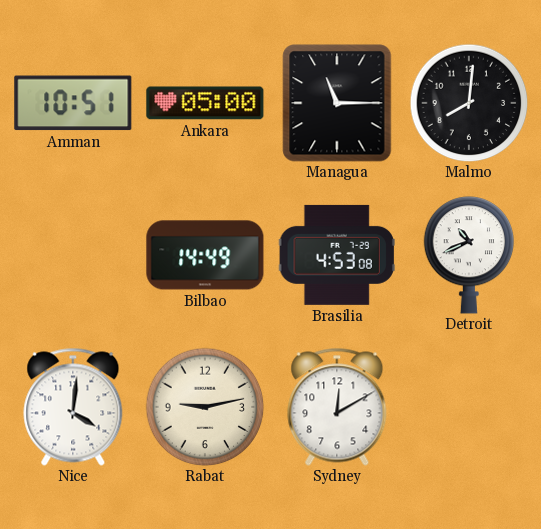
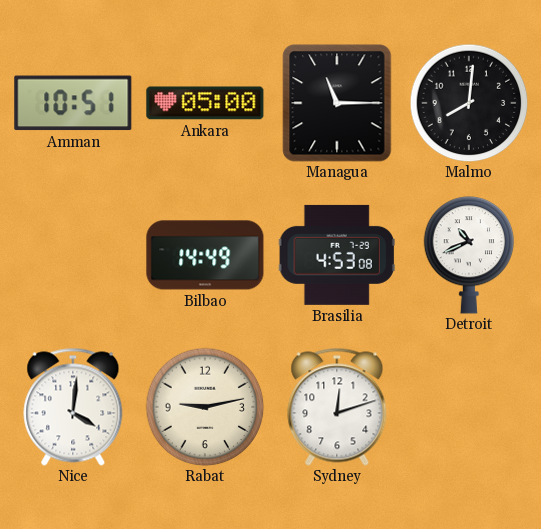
Sydney: 12:10 -> 12:12
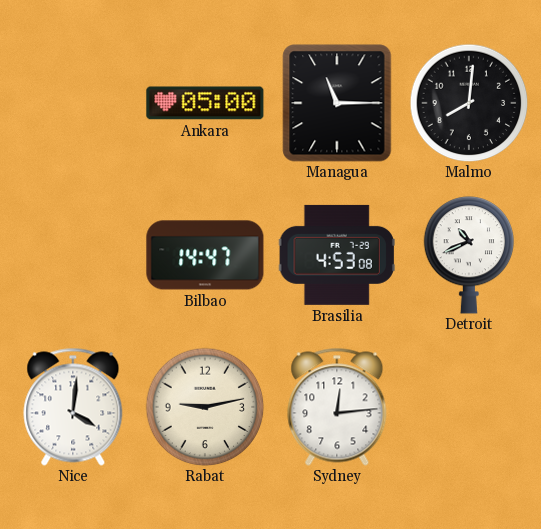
Amman: 10:51 -> none
Bilbao: 14:49 -> 14:47
Sydney: 12:12 -> 12:14
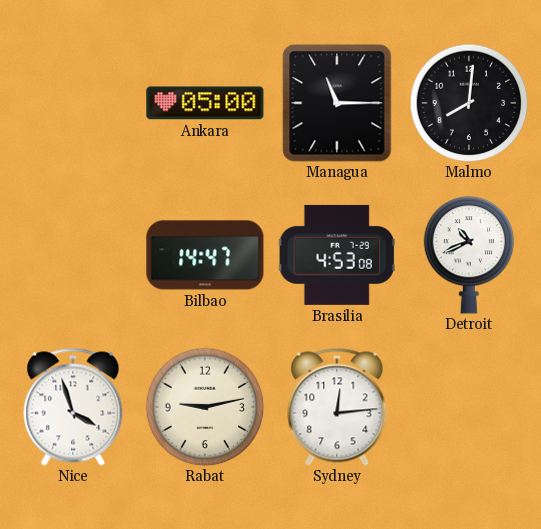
Nice: 4:01 -> 3:57
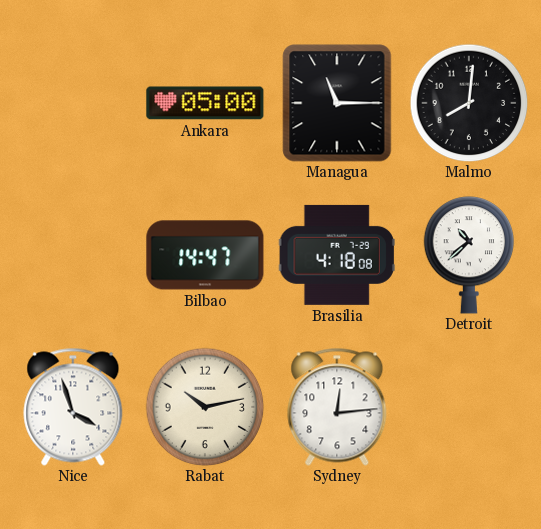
Brasilia: 4:53 -> 4:18
Detroit: 10:41 -> 10:38
Rabat: 9:13 -> 10:13
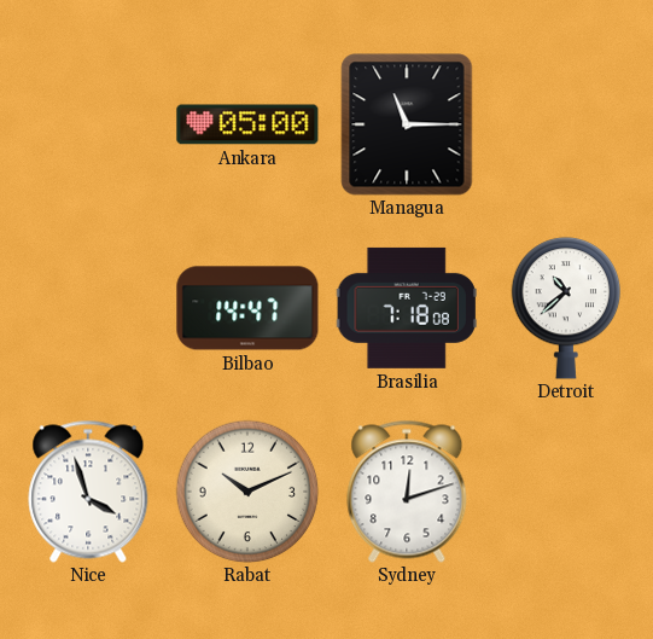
Malmo: 8:01 -> none
Brasilia: 4:18 -> 7:18
Rabat: 10:13 -> 10:11
Sydney: 12:14 -> 12:12
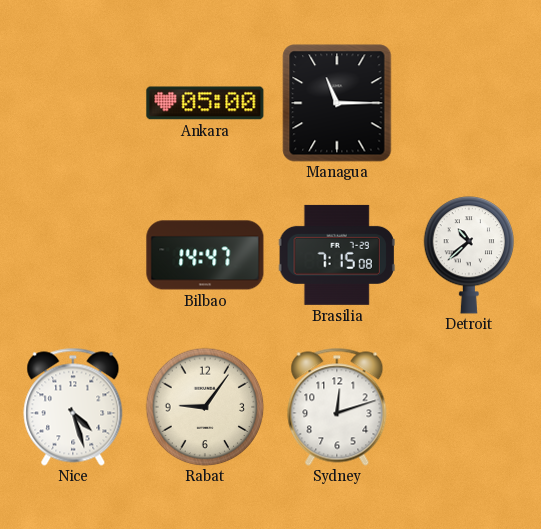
Brasilia: 7:18 -> 7:15
Nice: 3:57 -> 4:27
Rabat: 10:11 -> 9:06
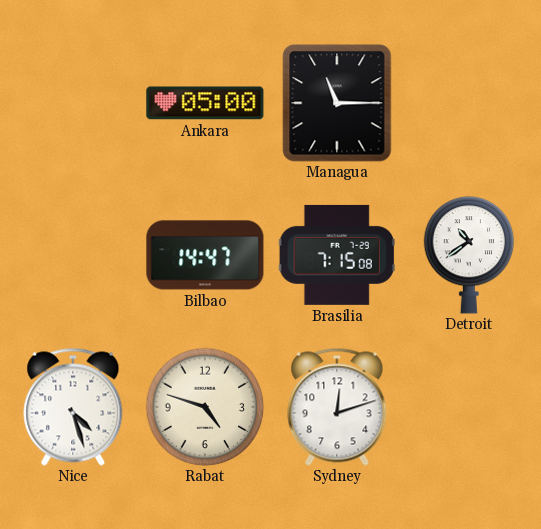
Detroit: 10:38 -> 10:39
Rabat: 9:06 -> 4:48
